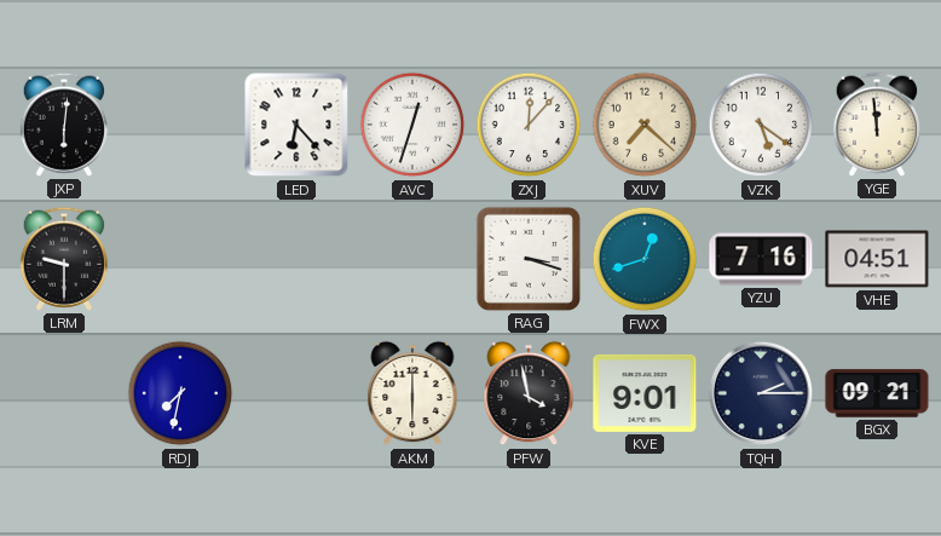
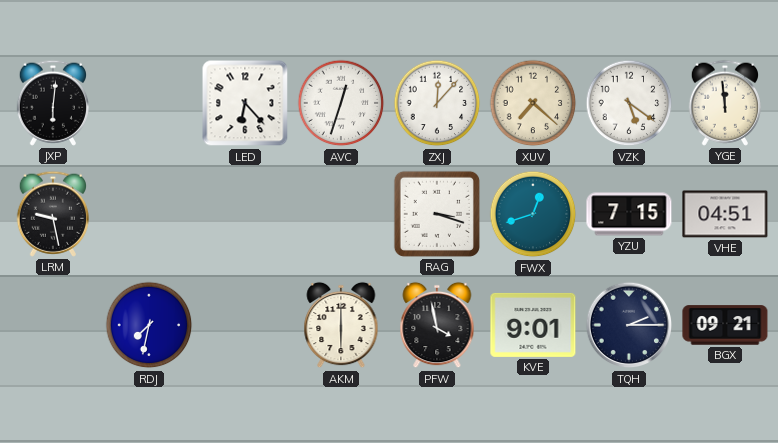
LRM: 9:30 -> 9:28
YZU: 7:16 -> 7:15
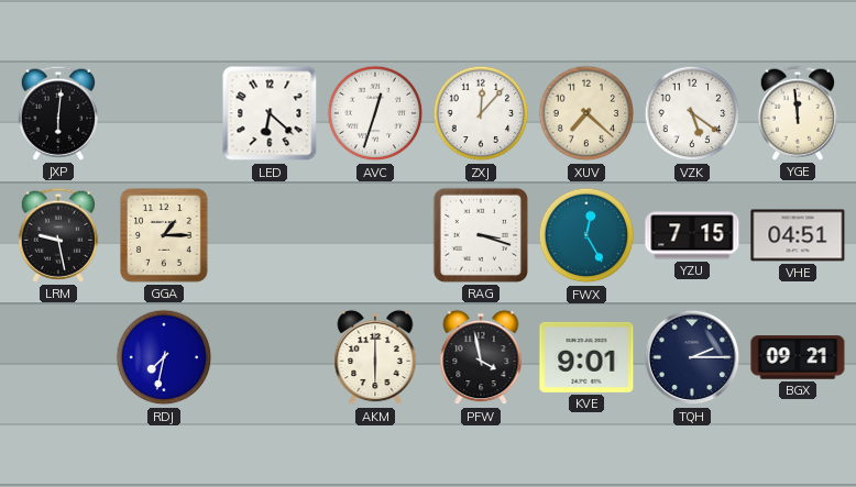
LED: 6:23 -> 6:22
GGA: none -> 1:15
FWX: 12:42 -> 12:25
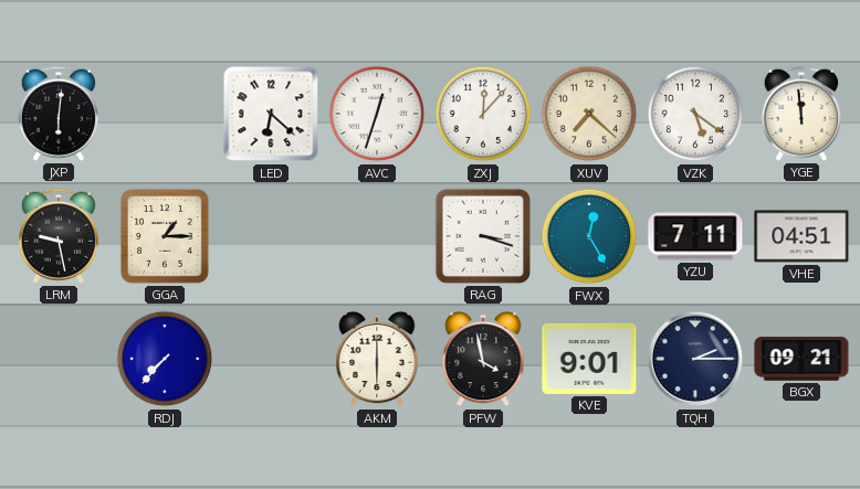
YZU: 7:15 -> 7:11
RDJ: 7:32 -> 7:37
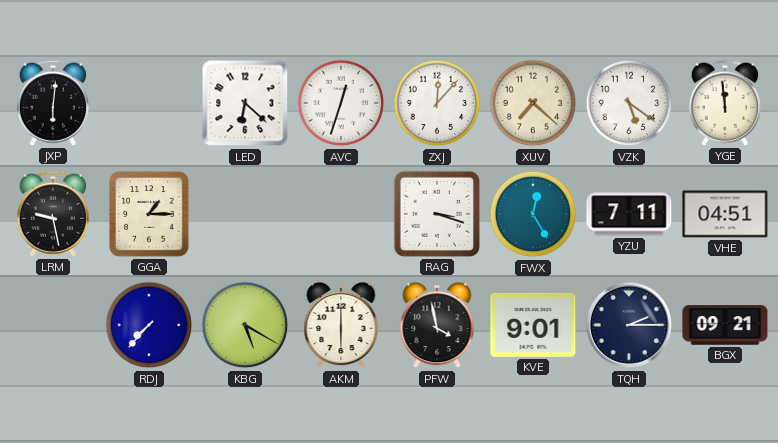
KBG: none -> 5:20
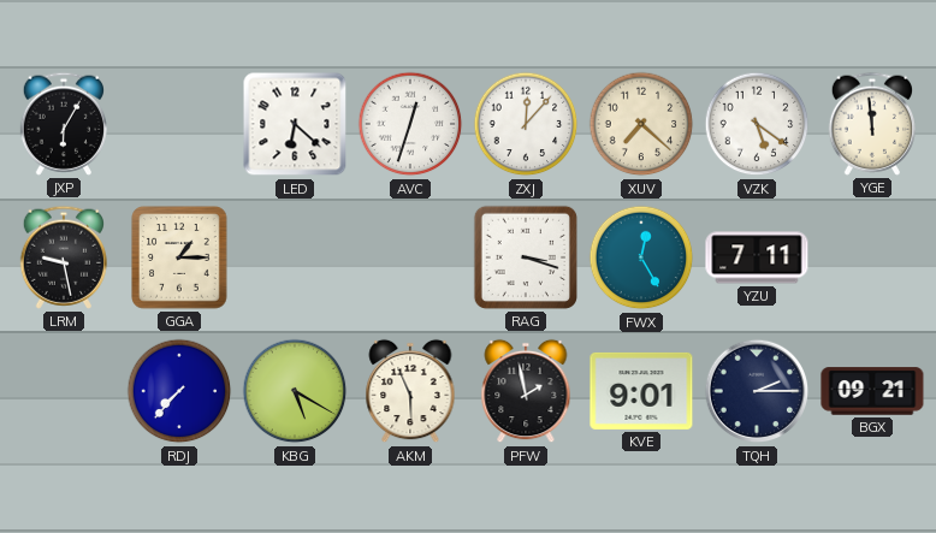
JXP: 6:01 -> 6:05
VHE: 04:51 -> none
AKM: 6:00 -> 5:56
PFW: 3:58 -> 1:58
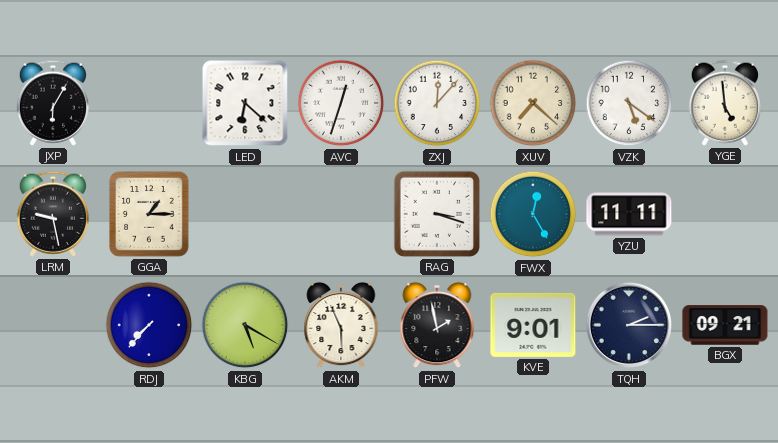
YGE: 11:59 -> 4:59
YZU: 7:11 -> 11:11
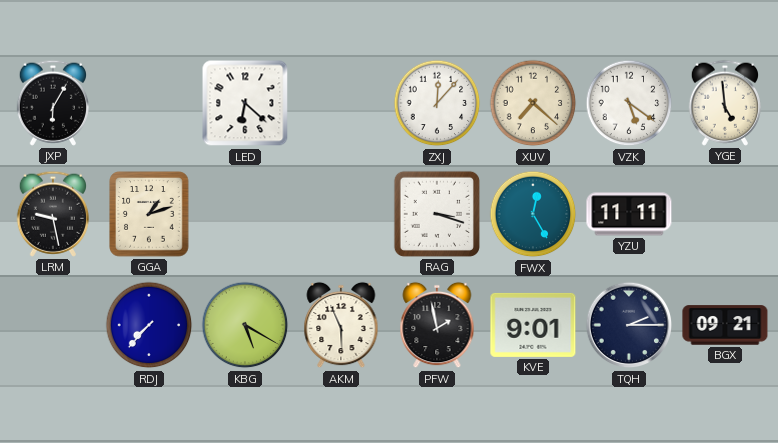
AVC: 12:33 -> none
GGA: 1:15 -> 1:12
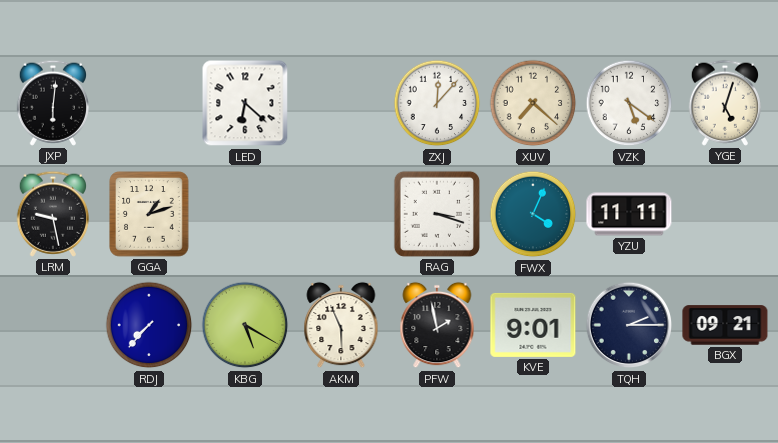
JXP: 6:05 -> 6:01
YGE: 4:59 -> 5:03
FWX: 12:25 -> 4:04
